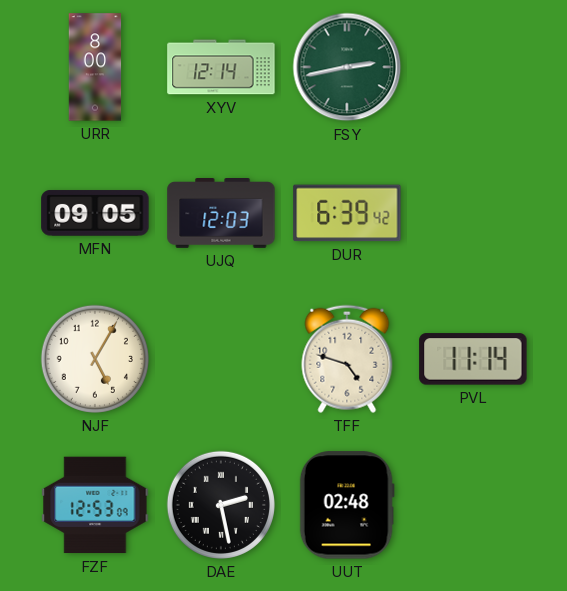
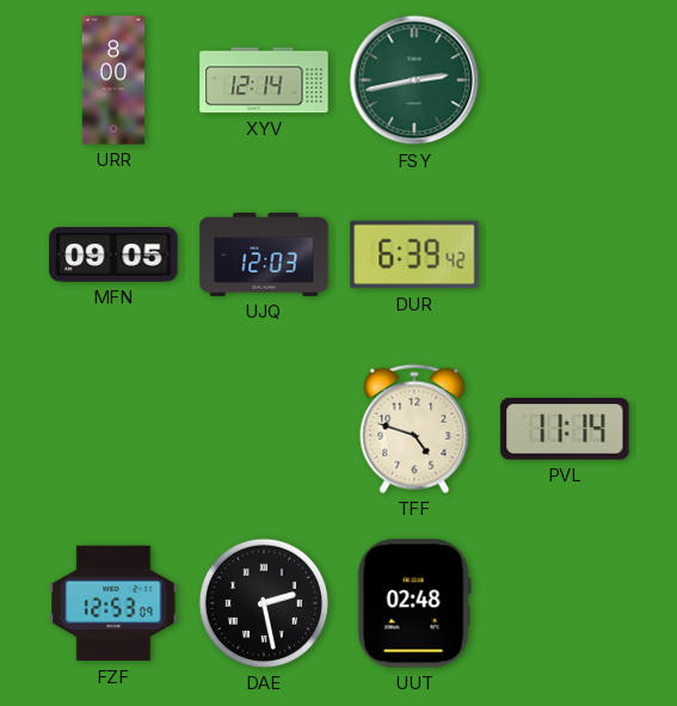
NJF: 5:05 -> none
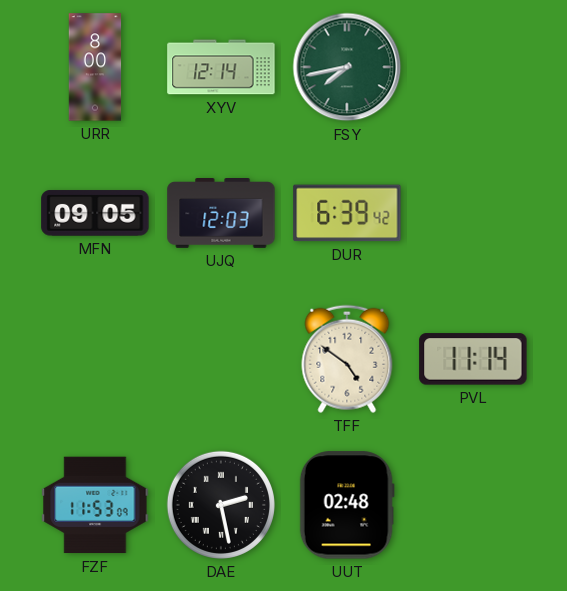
FSY: 2:43 -> 7:43
TFF: 4:48 -> 4:51
FZF: 12:53 -> 11:53
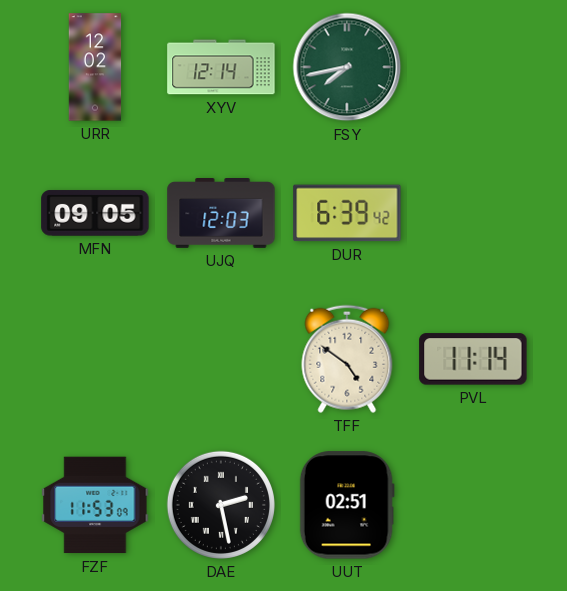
URR: 8:00 -> 12:02
UUT: 02:48 -> 02:51
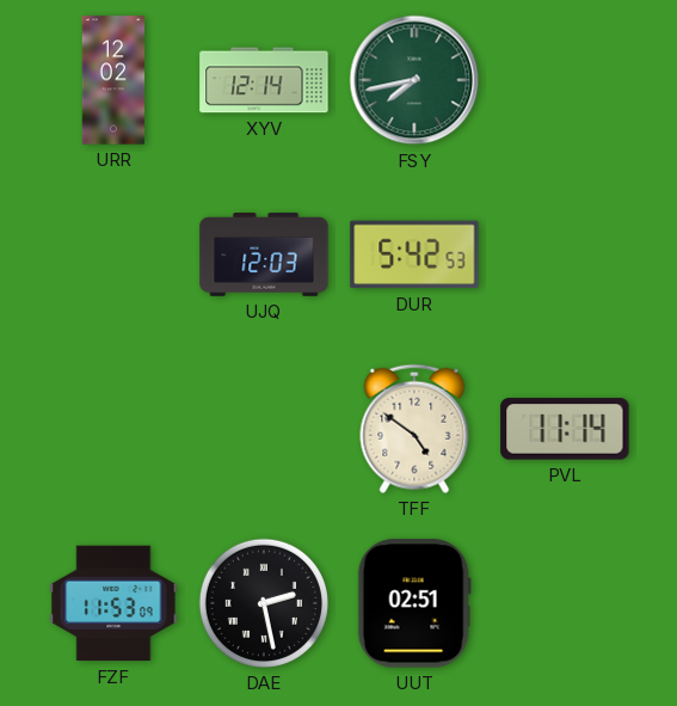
MFN: 09:05 -> none
DUR: 6:39 -> 5:42
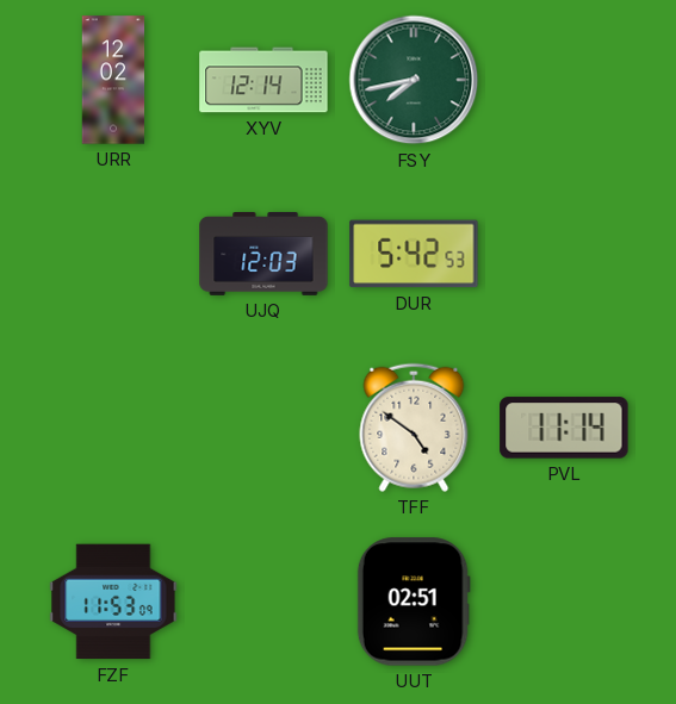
DAE: 2:28 -> none
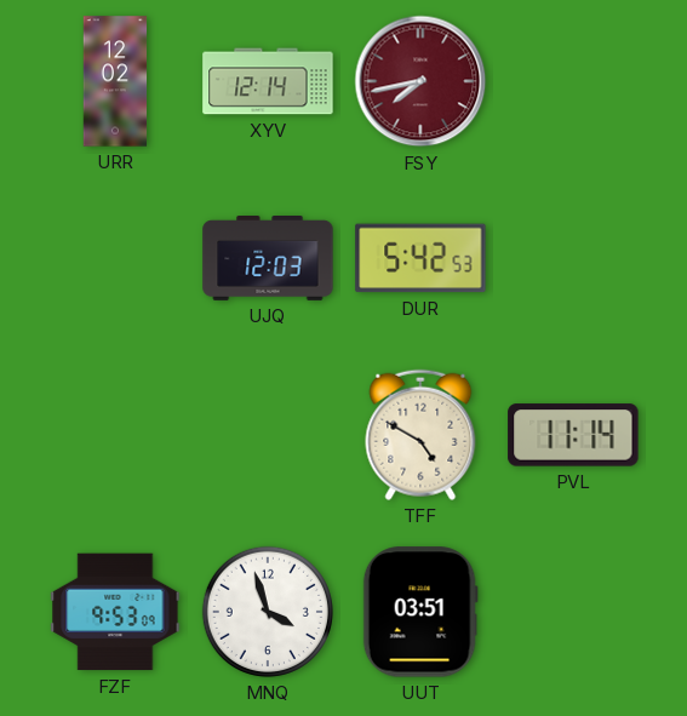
FSY dial: green -> burgundy
TFF: 4:51 -> 4:50
FZF: 11:53 -> 9:53
MNQ: none -> 3:57
UUT: 02:51 -> 03:51
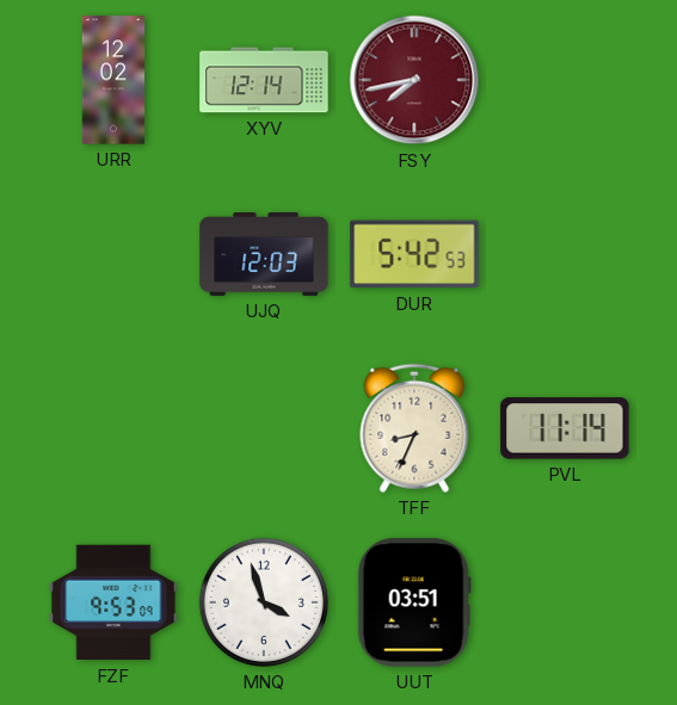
TFF: 4:50 -> 8:34
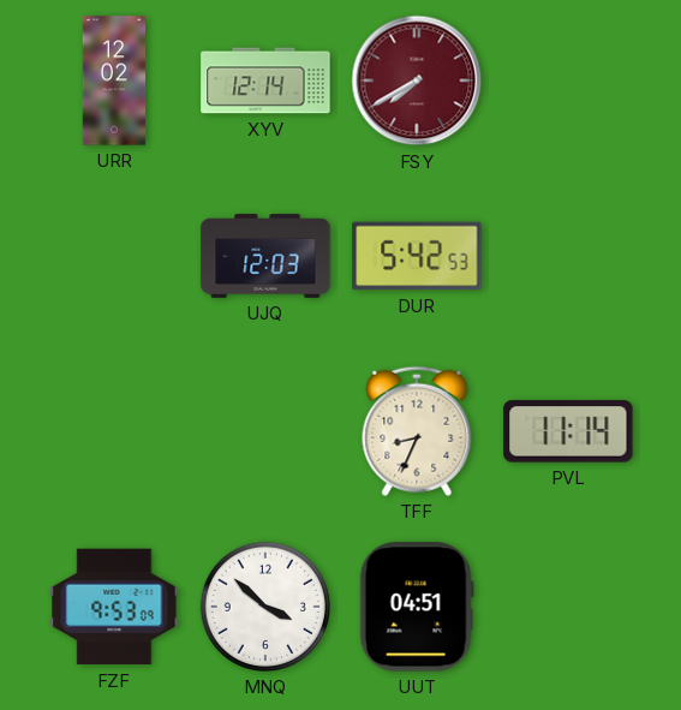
FSY: 7:43 -> 7:40
MNQ: 3:57 -> 3:52
UUT: 03:51 -> 04:51
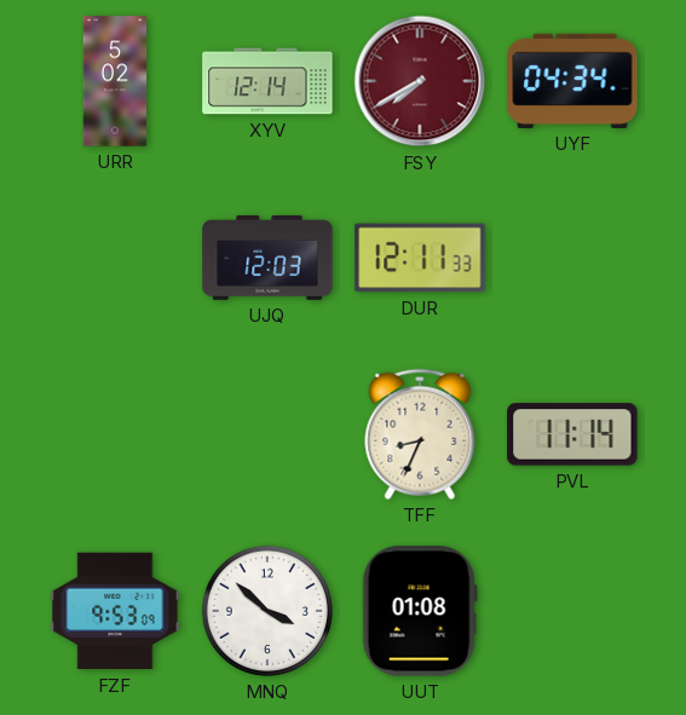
URR: 12:02 -> 5:02
UYF: none -> 04:34
DUR: 5:42 -> 12:11
UUT: 04:51 -> 01:08
